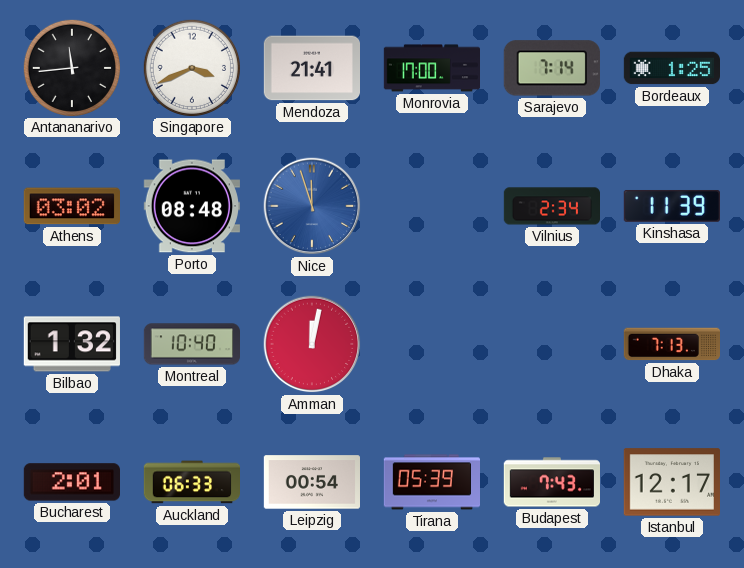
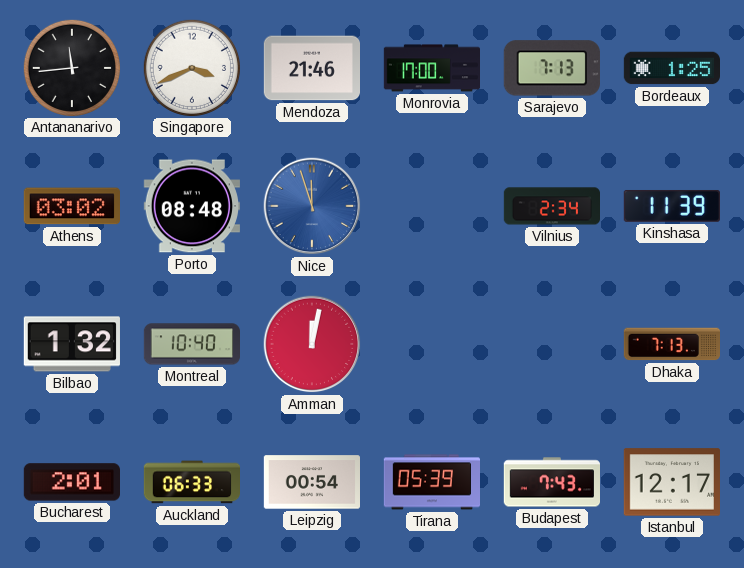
Mendoza: 21:41 -> 21:46
Sarajevo: 7:14 -> 7:13
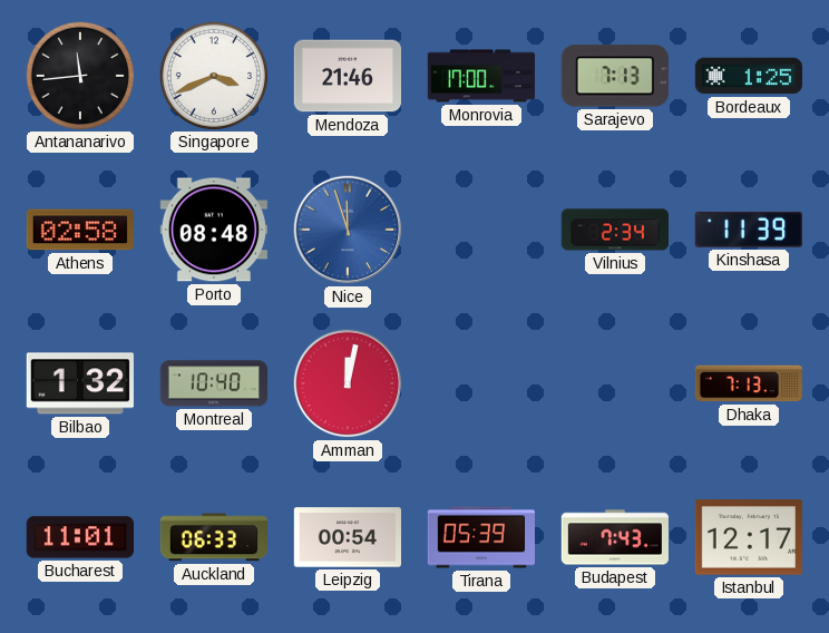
Athens: 03:02 -> 02:58
Bucharest: 2:01 -> 11:01
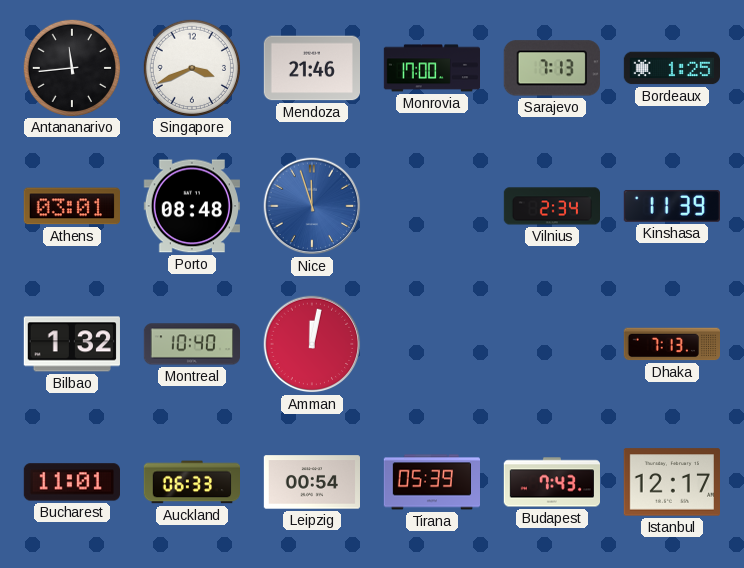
Athens: 02:58 -> 03:01
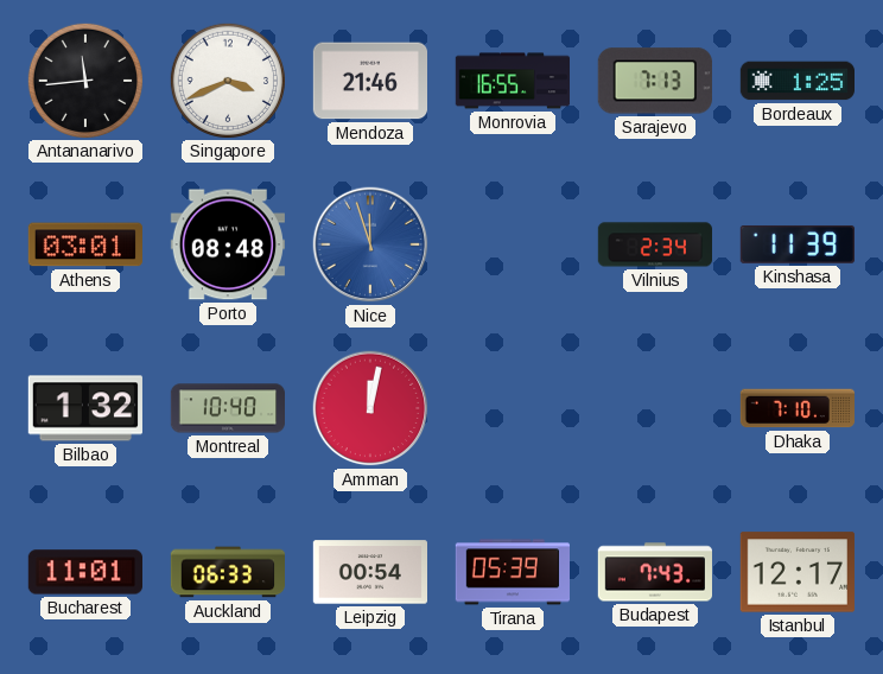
Monrovia: 17:00 -> 16:55
Dhaka: 7:13 -> 7:10
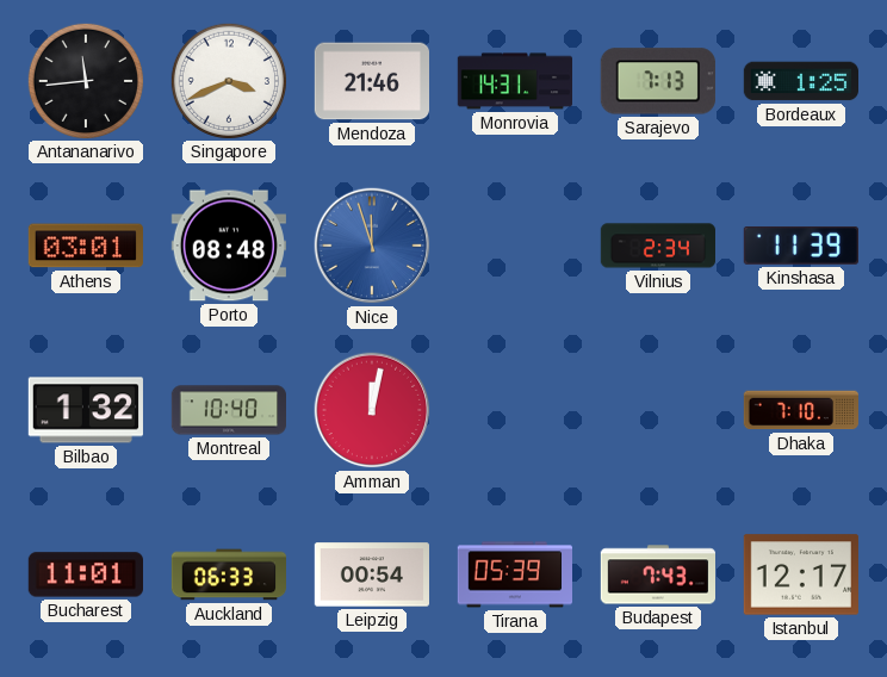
Monrovia: 16:55 -> 14:31
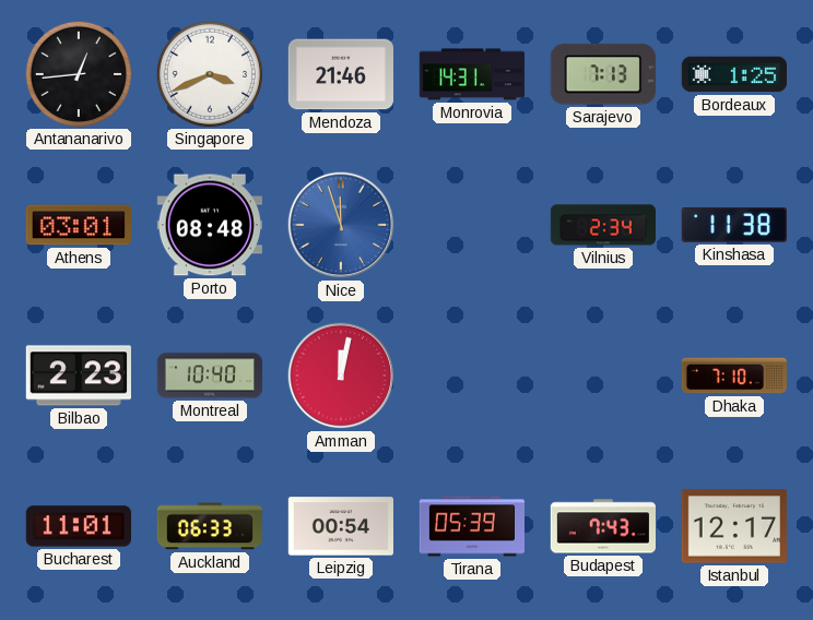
Antananarivo: 11:44 -> 12:44
Kinshasa: 11:39 -> 11:38
Bilbao: 1:32 -> 2:23
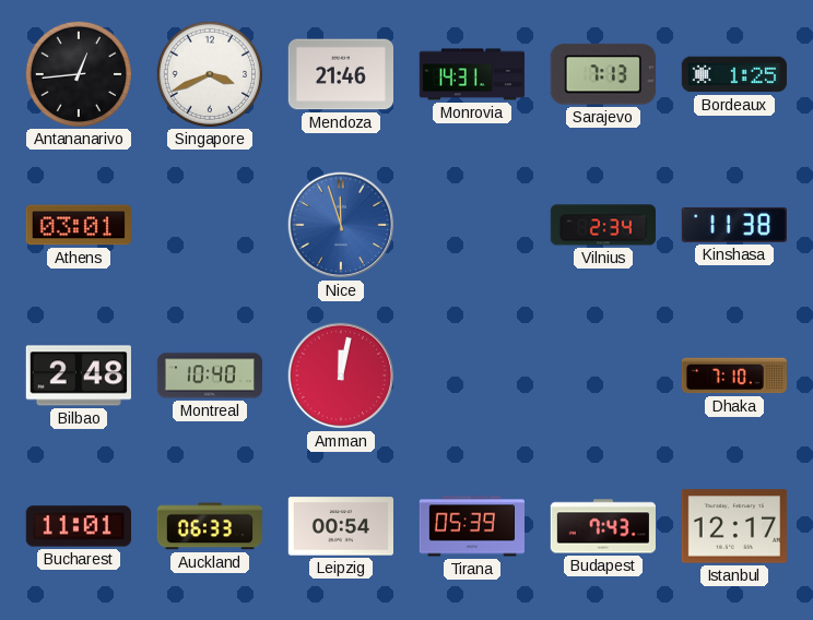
Porto: 08:48 -> none
Bilbao: 2:23 -> 2:48
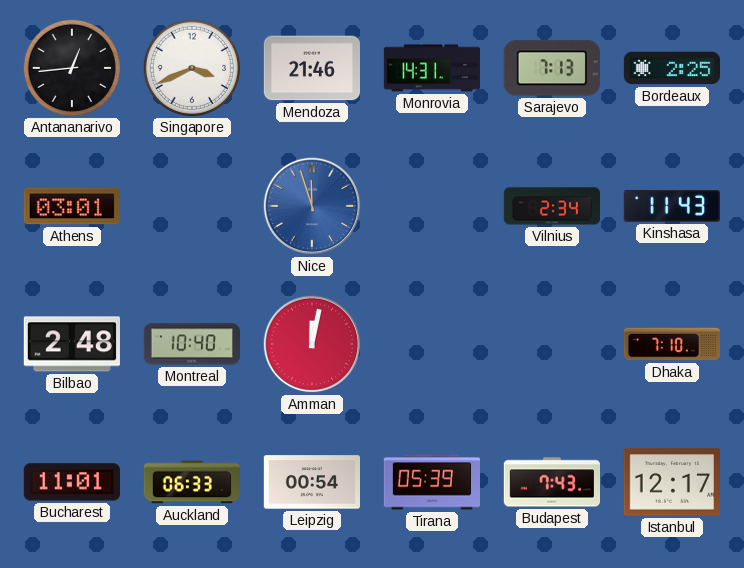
Bordeaux: 1:25 -> 2:25
Kinshasa: 11:38 -> 11:43
